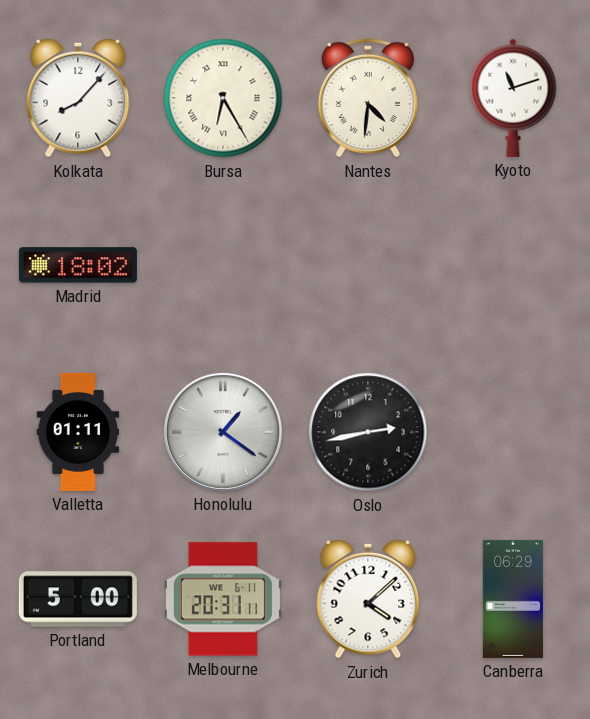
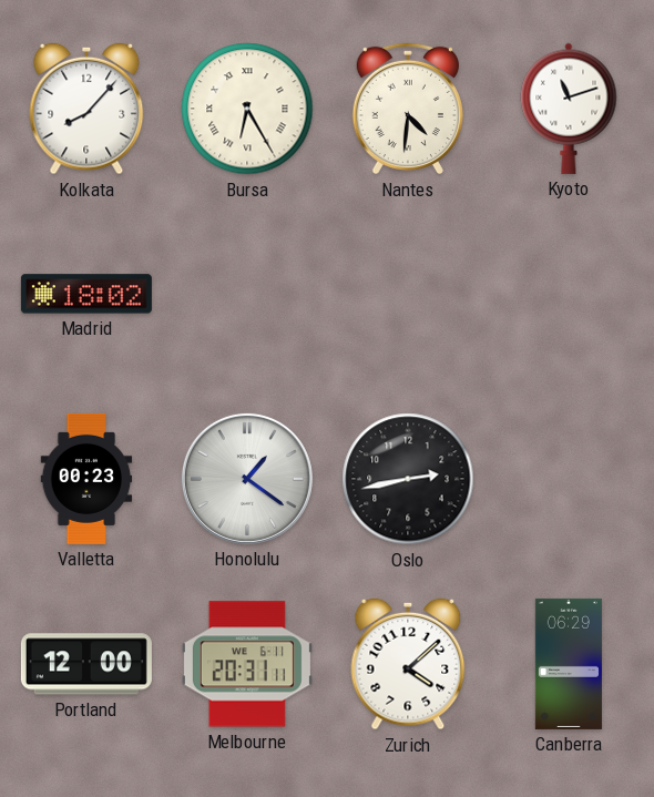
Valletta: 01:11 -> 00:23
Portland: 5:00 -> 12:00
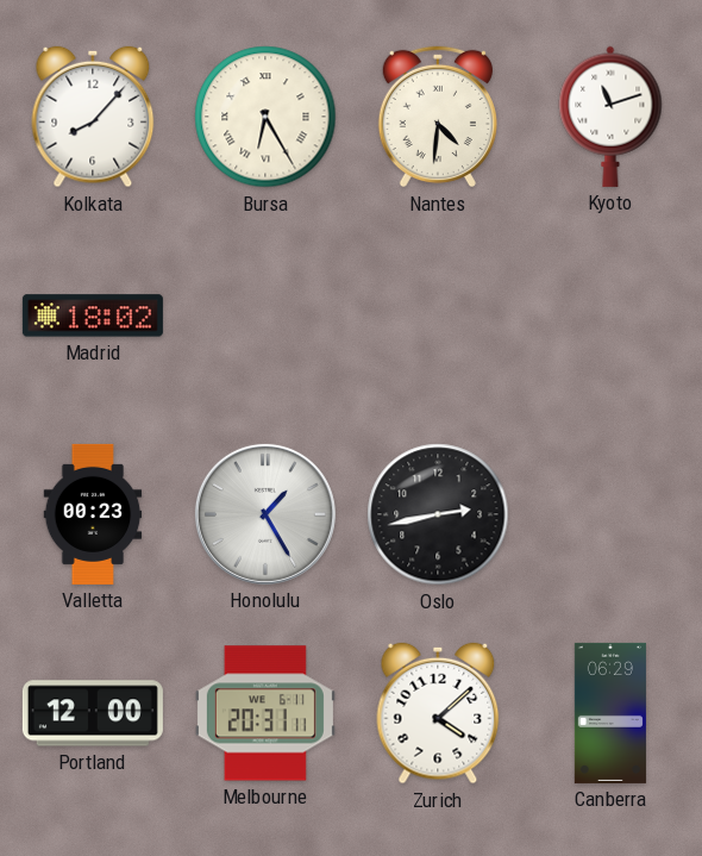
Honolulu: 1:21 -> 1:25
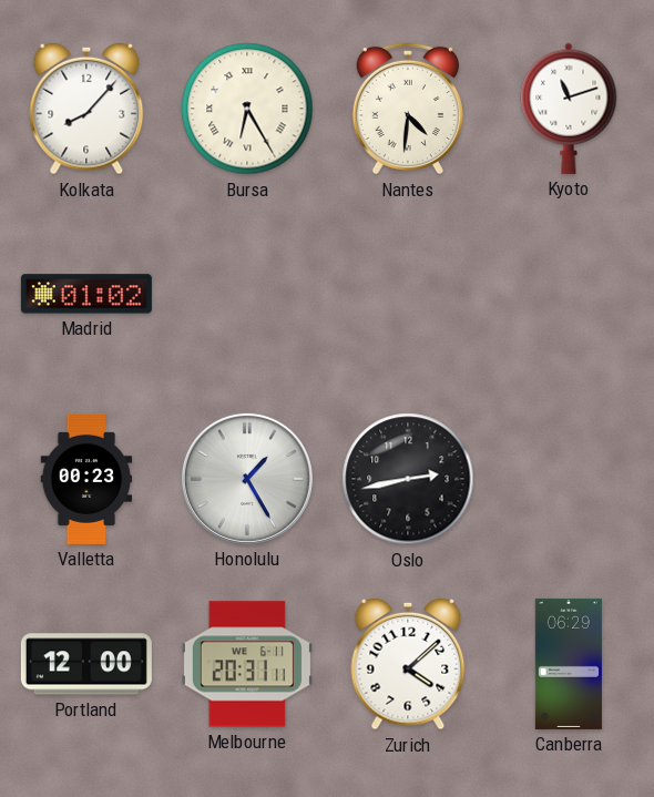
Madrid: 18:02 -> 01:02
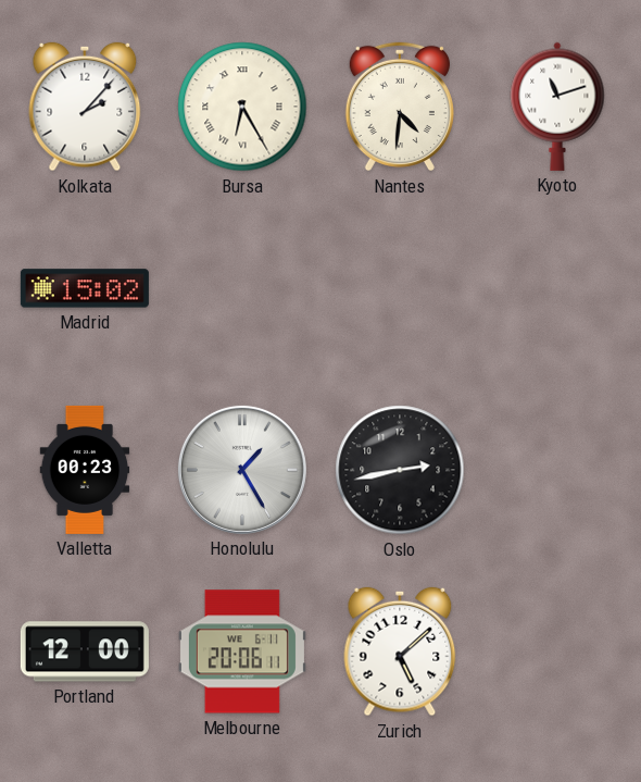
Kolkata: 8:07 -> 2:07
Madrid: 01:02 -> 15:02
Melbourne: 20:31 -> 20:06
Zurich: 4:08 -> 5:08
Canberra: 06:29 -> none
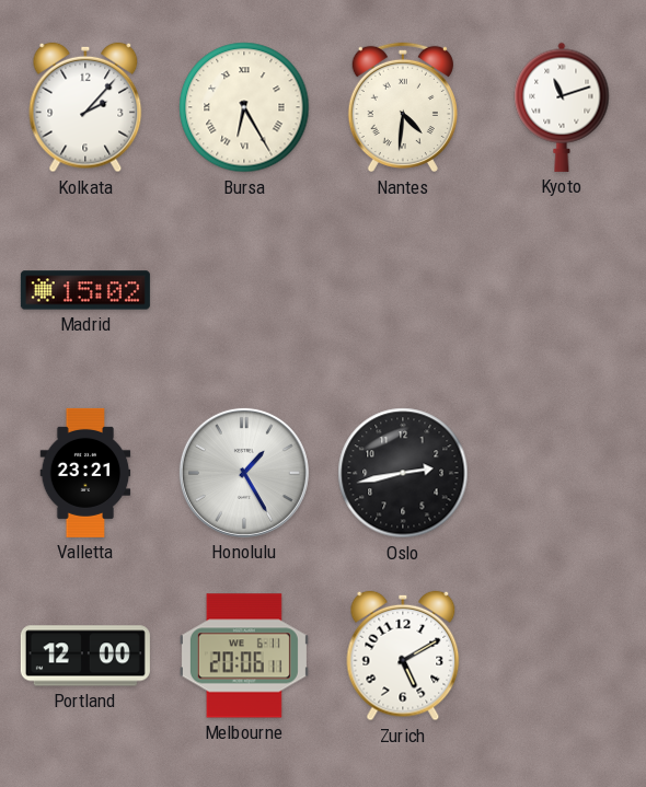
Valletta: 00:23 -> 23:21
Zurich: 5:08 -> 5:10
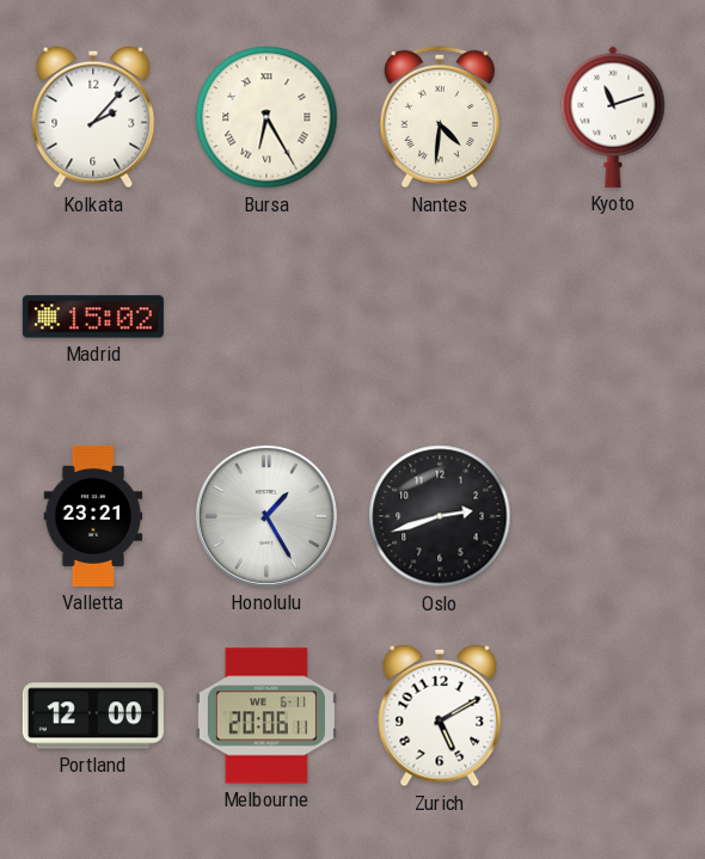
Oslo: 2:43 -> 2:42
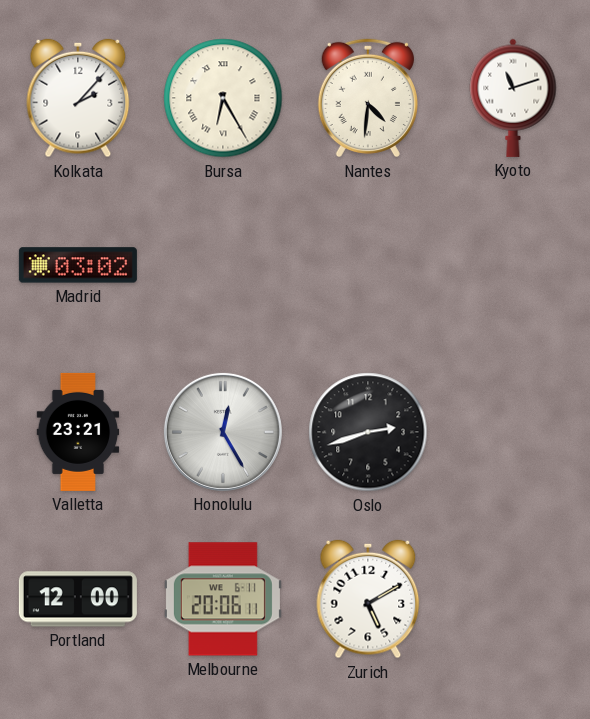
Madrid: 15:02 -> 03:02
Honolulu: 1:25 -> 12:25
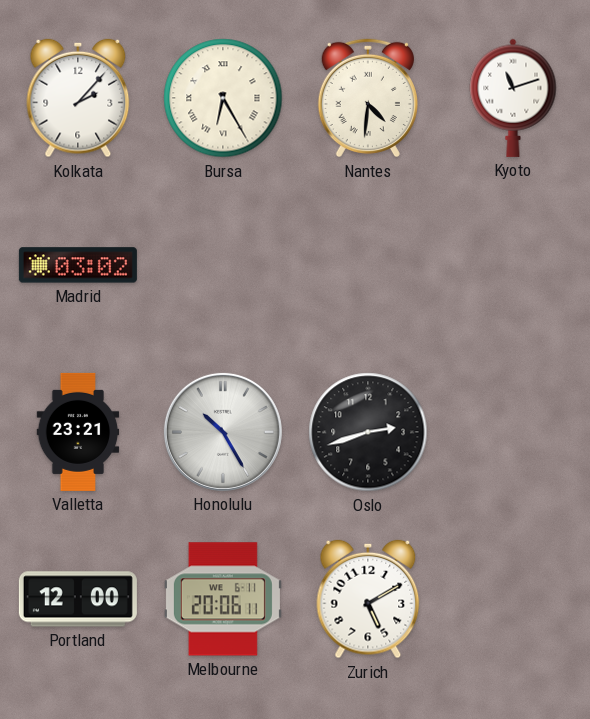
Honolulu: 12:25 -> 10:25
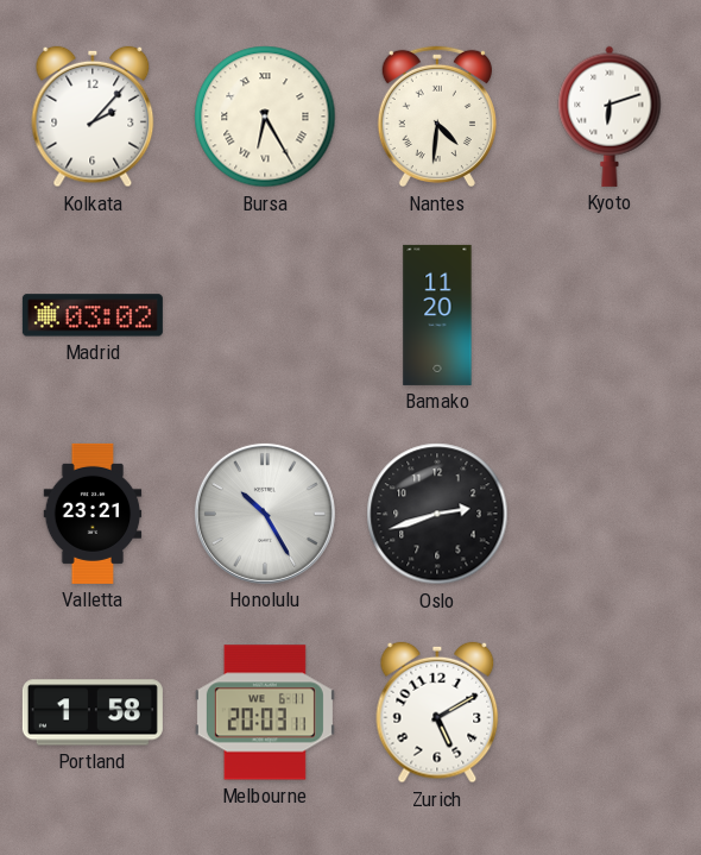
Kyoto: 11:12 -> 6:12
Bamako: none -> 11:20
Portland: 12:00 -> 1:58
Melbourne: 20:06 -> 20:03
